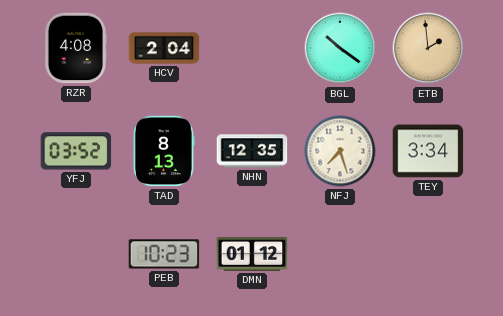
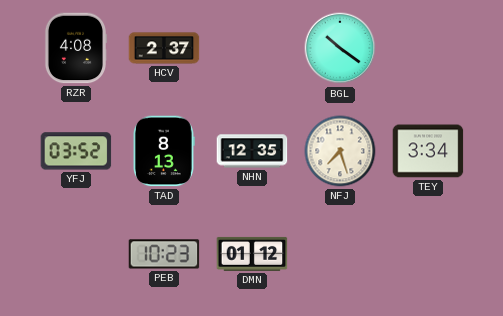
HCV: 2:04 -> 2:37
ETB: 1:59 -> none
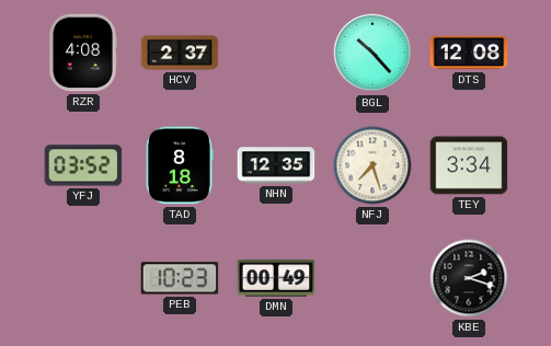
BGL: 10:21 -> 10:23
DTS: none -> 12:08
TAD: 8:13 -> 8:18
DMN: 01:12 -> 00:49
KBE: none -> 2:18
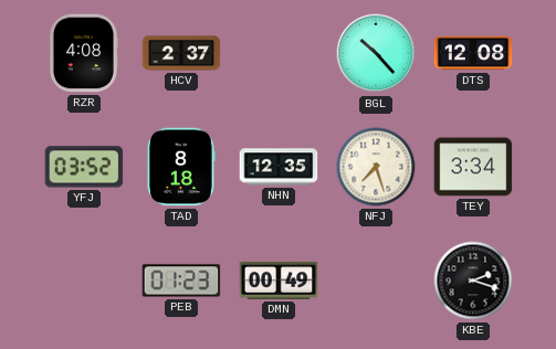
PEB: 10:23 -> 01:23
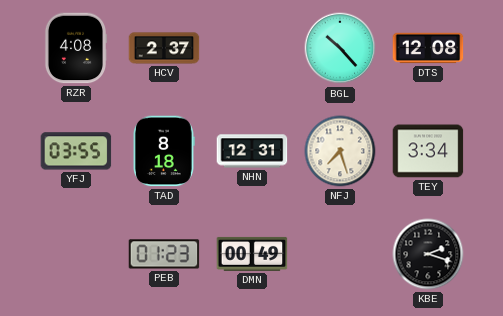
YFJ: 03:52 -> 03:55
NHN: 12:35 -> 12:31
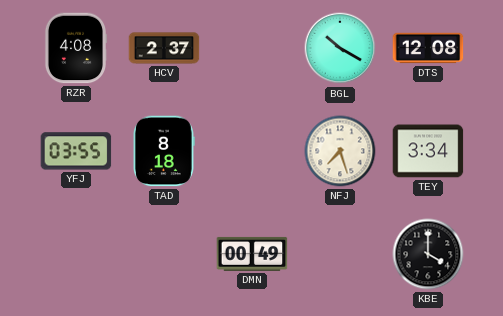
BGL: 10:23 -> 10:20
NHN: 12:31 -> none
PEB: 01:23 -> none
KBE: 2:18 -> 4:00
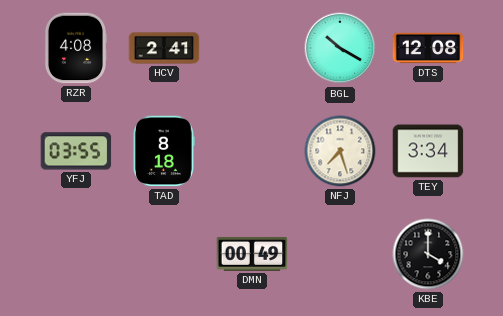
HCV: 2:37 -> 2:41
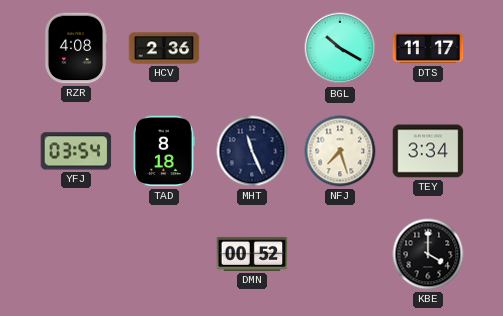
HCV: 2:41 -> 2:36
DTS: 12:08 -> 11:17
YFJ: 03:55 -> 03:54
MHT: none -> 11:26
DMN: 00:49 -> 00:52
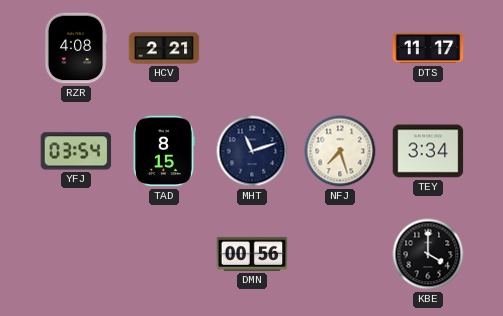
HCV: 2:36 -> 2:21
BGL: 10:20 -> none
TAD: 8:18 -> 8:15
MHT: 11:26 -> 11:12
DMN: 00:52 -> 00:56
